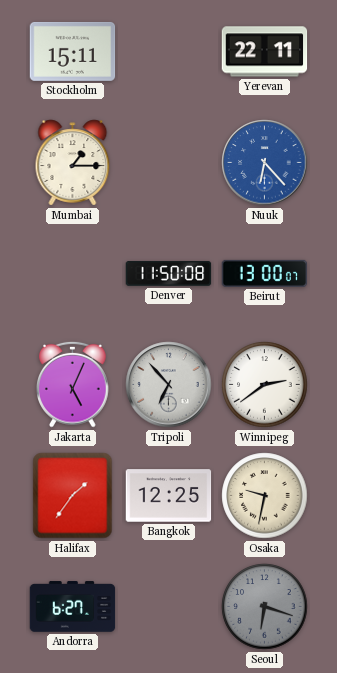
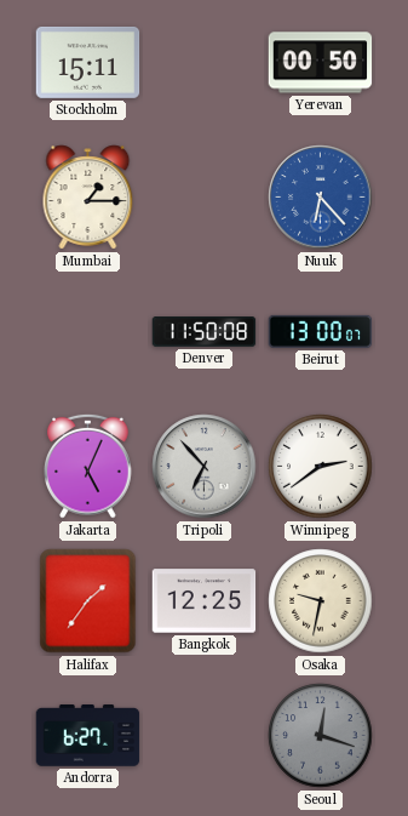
Yerevan: 22:11 -> 00:50
Seoul: 6:18 -> 12:18
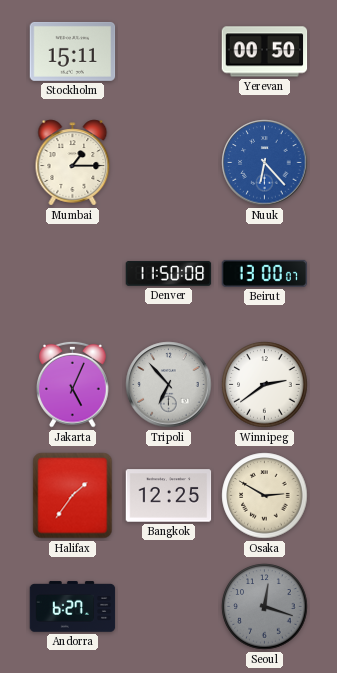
Osaka: 9:32 -> 2:50
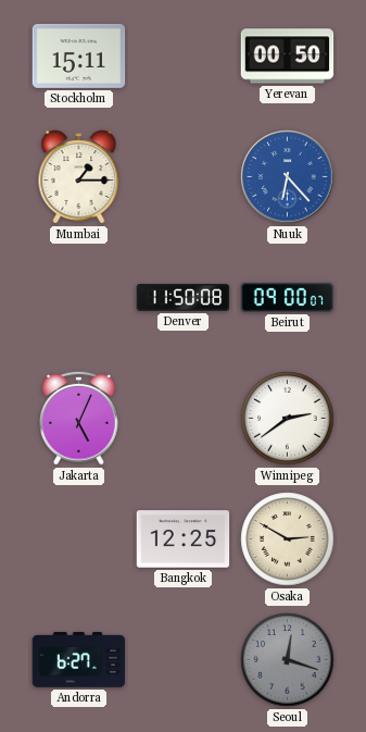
Beirut: 13:00 -> 09:00
Tripoli: 6:53 -> none
Halifax: 1:36 -> none
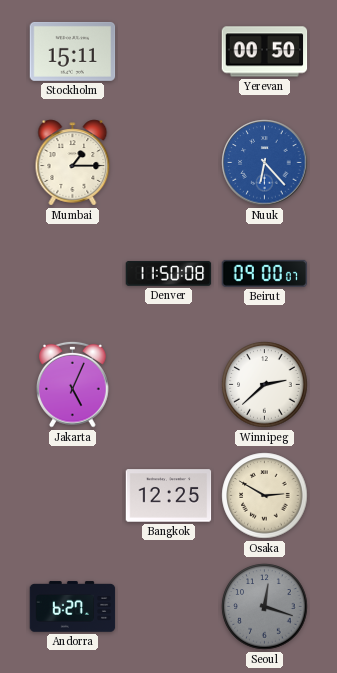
Winnipeg: 2:39 -> 2:38
